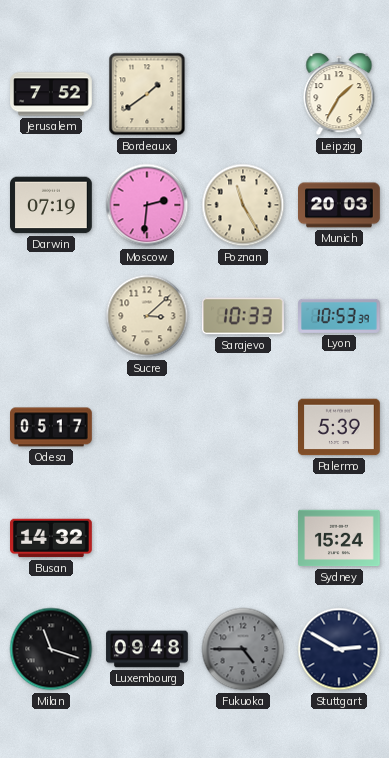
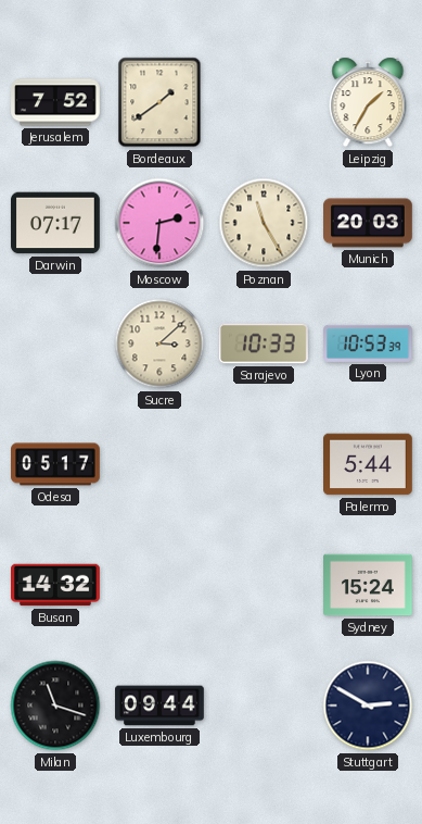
Darwin: 07:19 -> 07:17
Palermo: 5:39 -> 5:44
Luxembourg: 09:48 -> 09:44
Fukuoka: 4:45 -> none
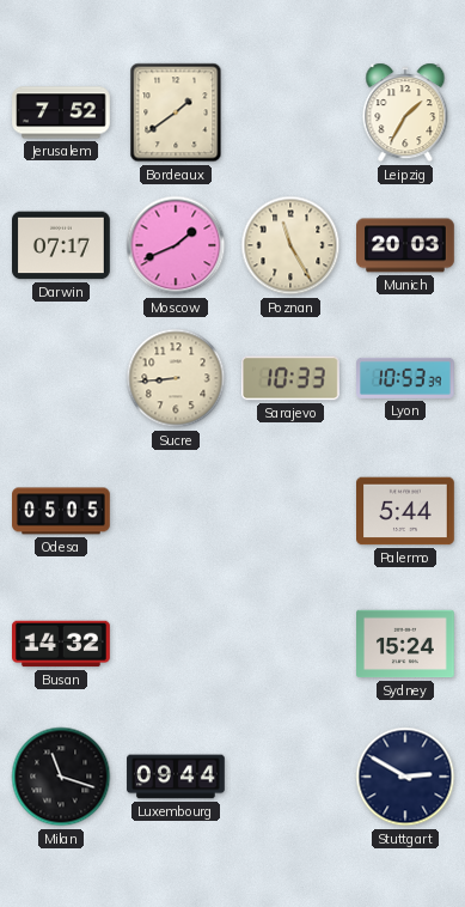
Moscow: 2:31 -> 1:41
Sucre: 3:08 -> 8:44
Odesa: 05:17 -> 05:05
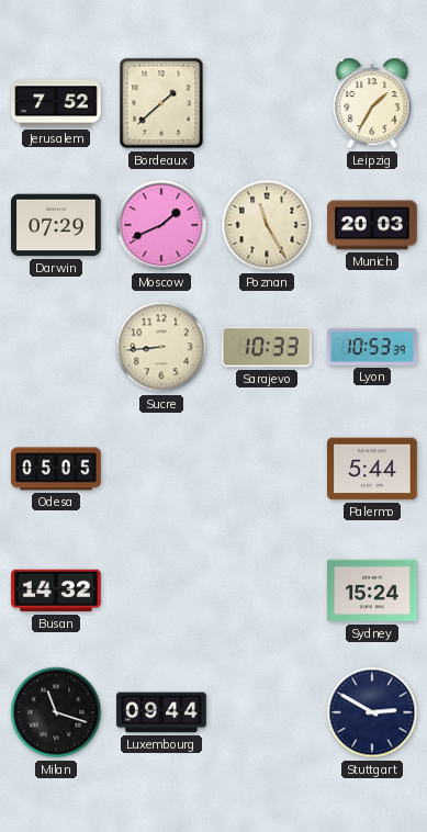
Bordeaux: 1:39 -> 1:38
Darwin: 07:17 -> 07:29
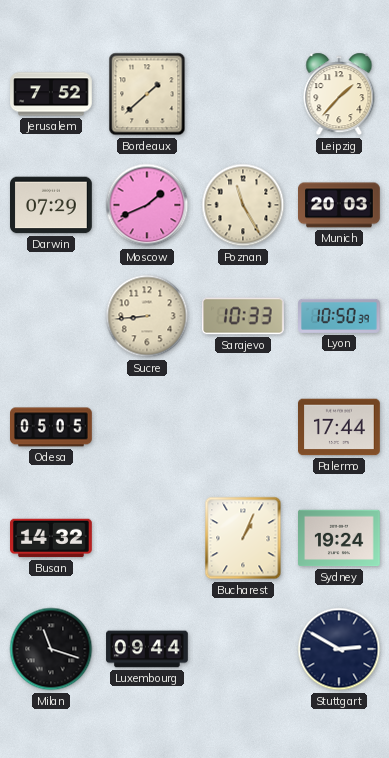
Leipzig: 1:35 -> 1:37
Lyon: 10:53 -> 10:50
Palermo: 5:44 -> 17:44
Bucharest: none -> 1:04
Sydney: 15:24 -> 19:24
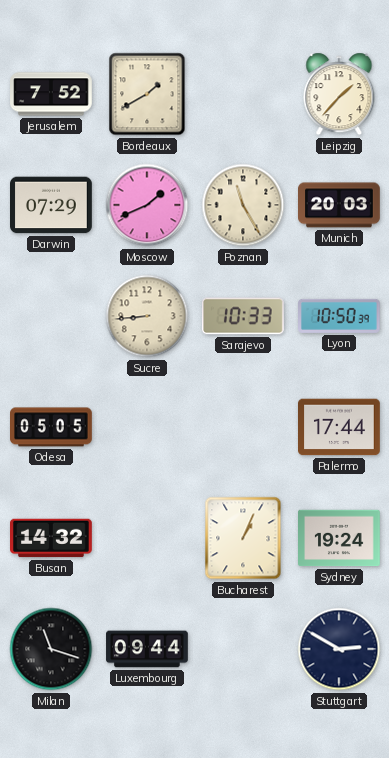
Bordeaux: 1:38 -> 1:40
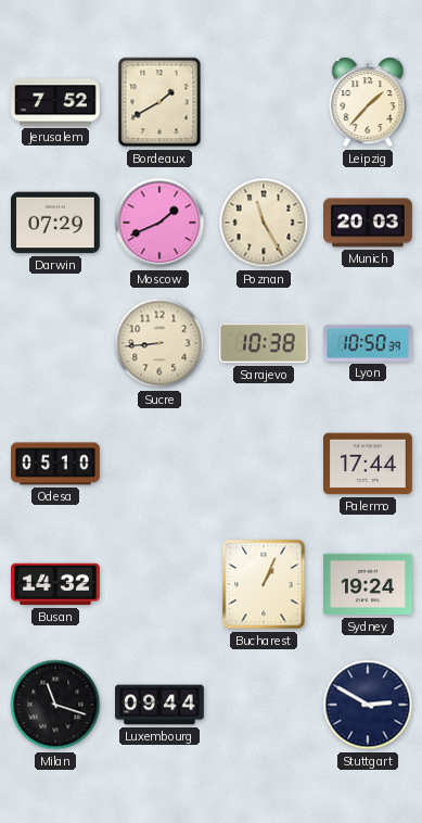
Sarajevo: 10:33 -> 10:38
Odesa: 05:05 -> 05:10
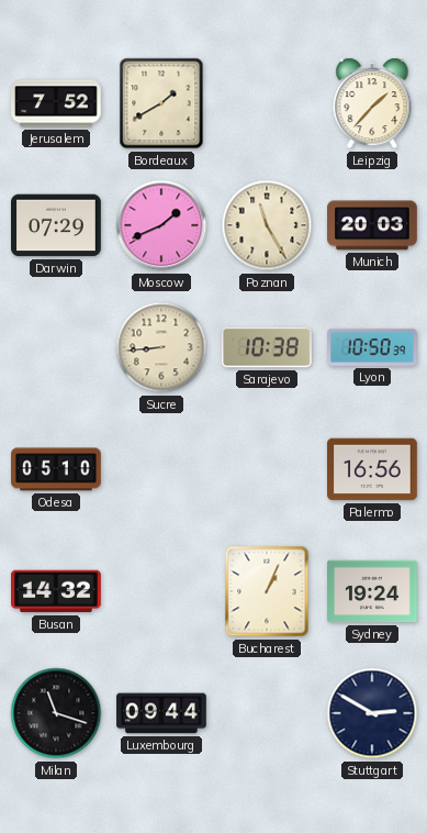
Palermo: 17:44 -> 16:56
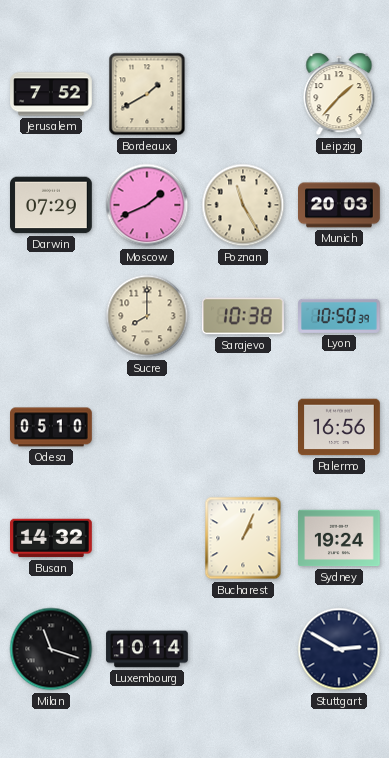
Sucre: 8:44 -> 8:00
Luxembourg: 09:44 -> 10:14
